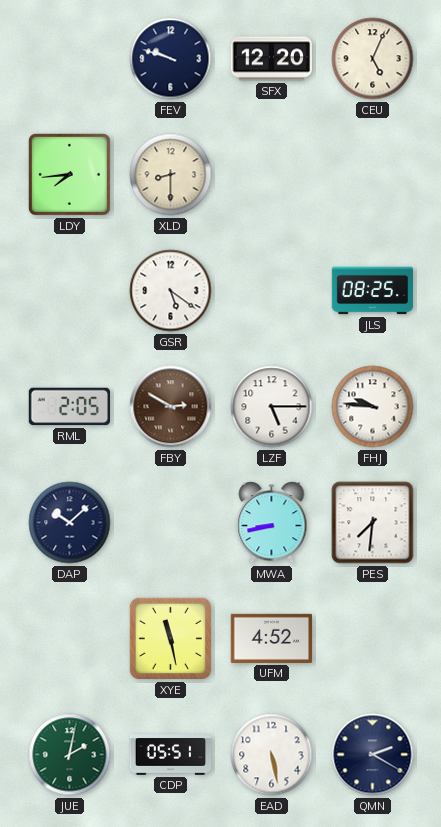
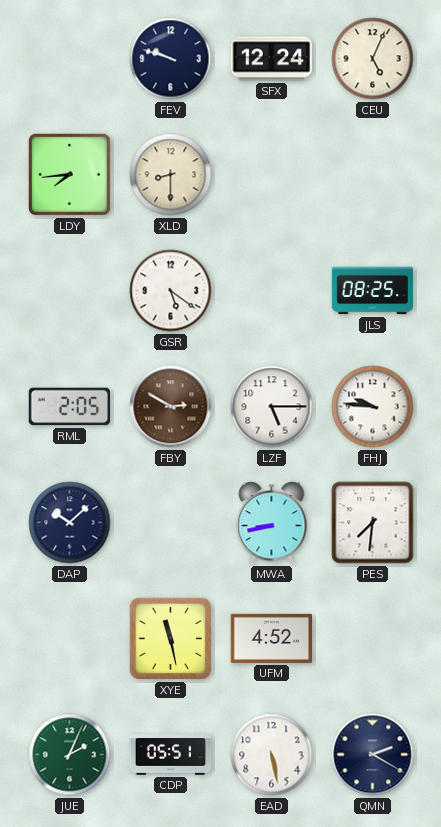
SFX: 12:20 -> 12:24
JUE: 2:02 -> 2:04
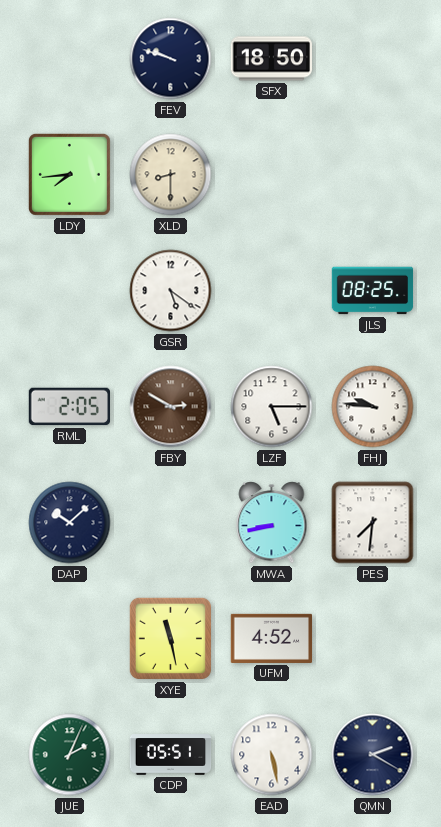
SFX: 12:24 -> 18:50
CEU: 5:04 -> none
